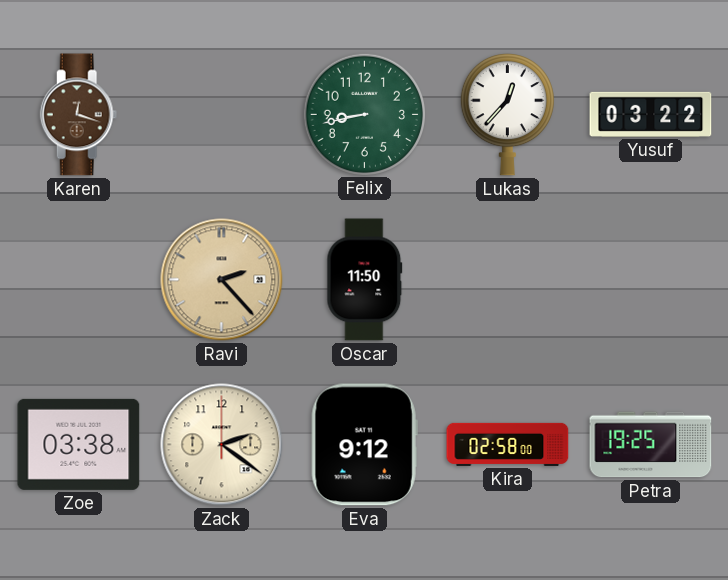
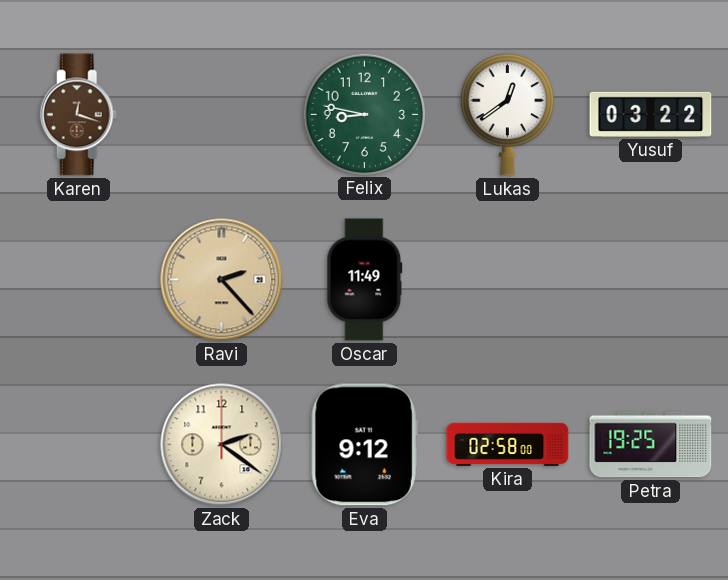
Felix: 8:43 -> 8:47
Lukas: 12:37 -> 12:39
Oscar: 11:50 -> 11:49
Zoe: 03:38 -> none
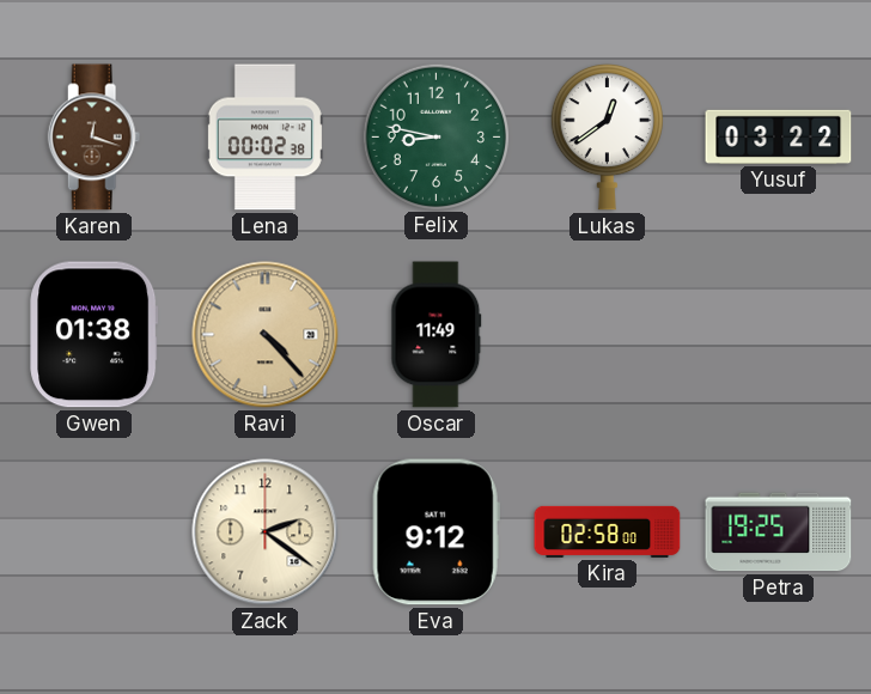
Lena: none -> 00:02
Gwen: none -> 01:38
Ravi: 2:23 -> 4:23
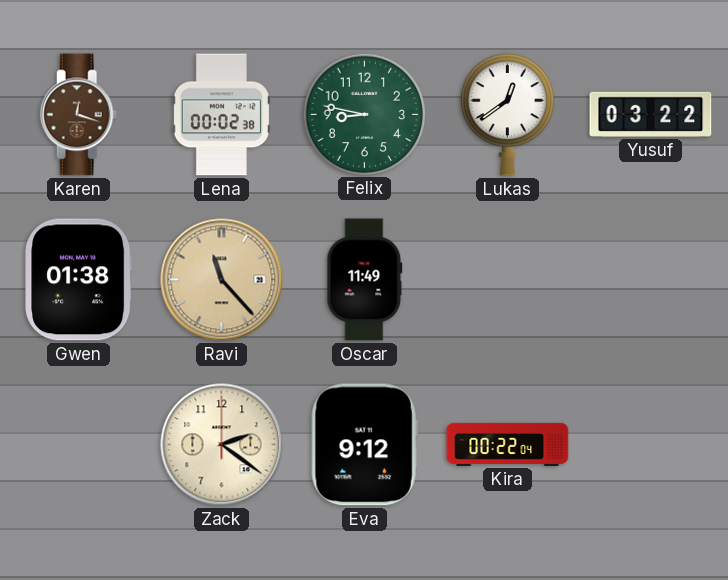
Ravi: 4:23 -> 11:23
Kira: 02:58 -> 00:22
Petra: 19:25 -> none
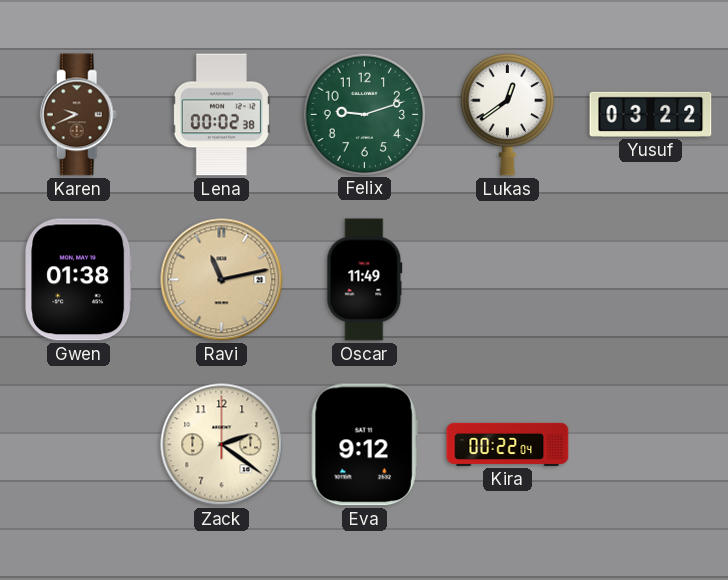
Karen: 12:18 -> 9:41
Felix: 8:47 -> 9:12
Ravi: 11:23 -> 11:13
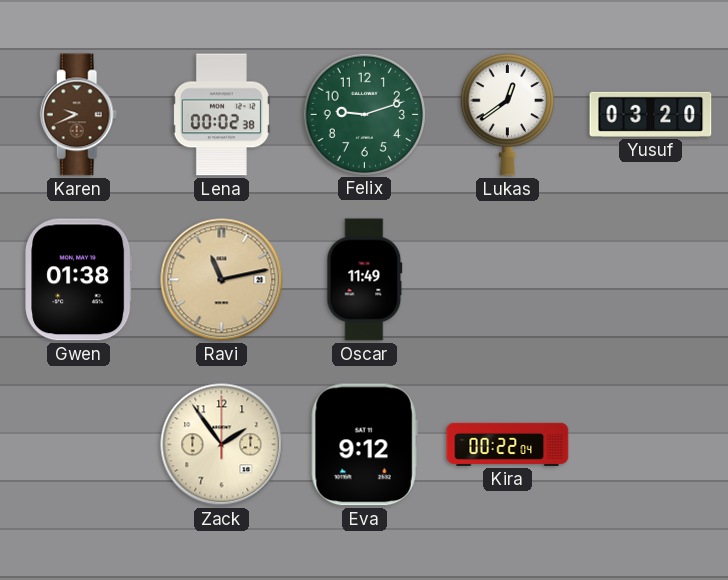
Yusuf: 03:22 -> 03:20
Zack: 2:21 -> 1:54
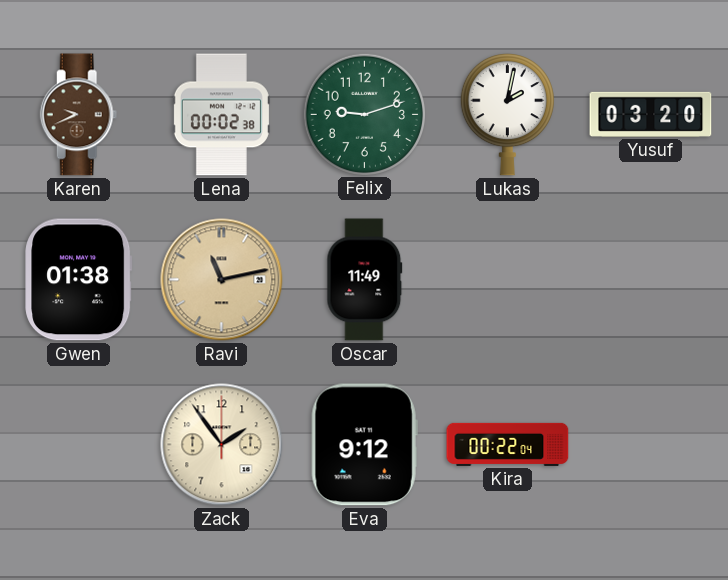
Lukas: 12:39 -> 2:02
